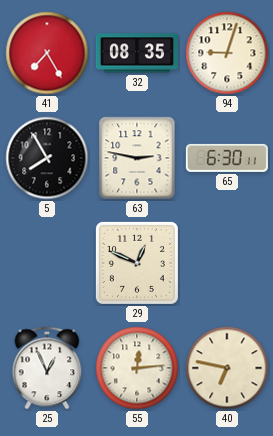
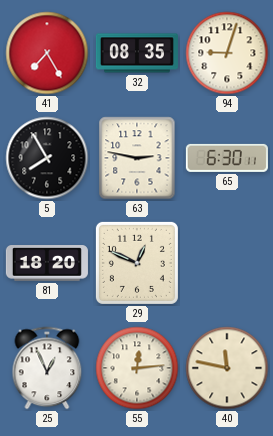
81: none -> 18:20
40: 6:47 -> 11:47
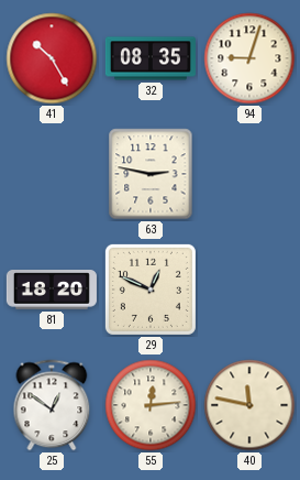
41: 7:25 -> 10:25
5: 7:55 -> none
65: 6:30 -> none
25: 12:56 -> 12:51
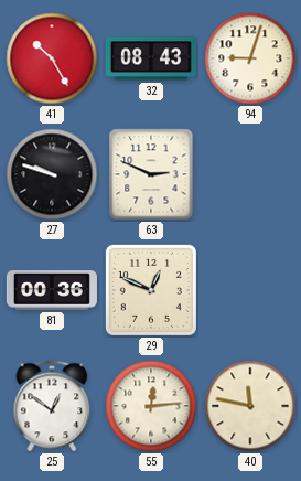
32: 08:35 -> 08:43
27: none -> 9:48
63: 2:47 -> 2:49
81: 18:20 -> 00:36
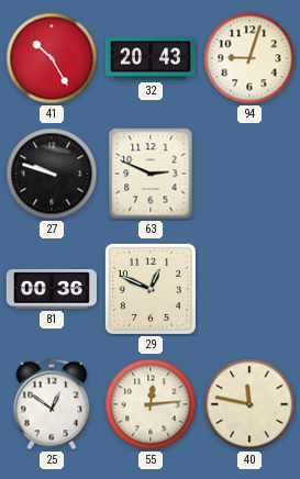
32: 08:43 -> 20:43
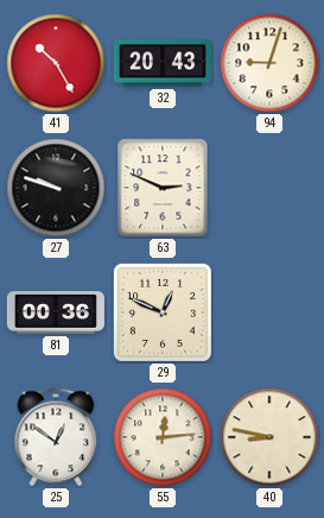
40: 11:47 -> 8:47
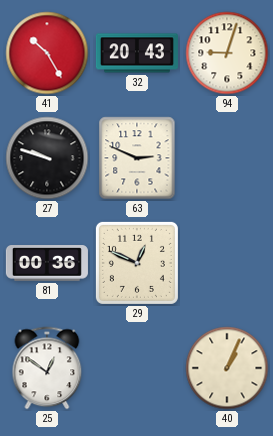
55: 12:14 -> none
40: 8:47 -> 1:04
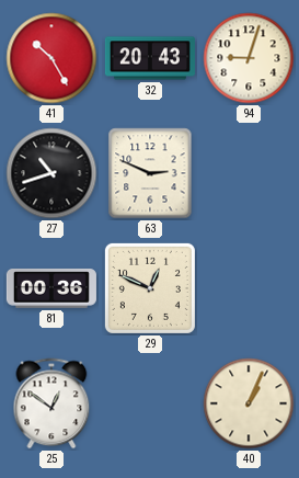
27: 9:48 -> 10:42
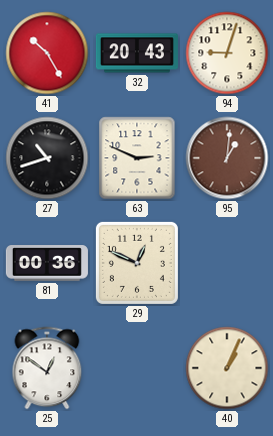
95: none -> 1:01
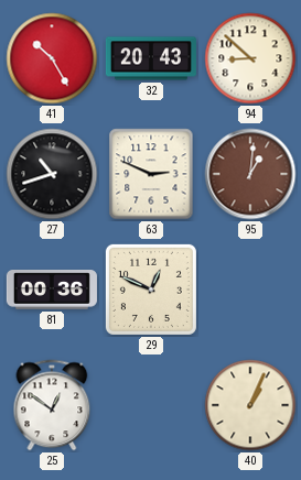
94: 9:03 -> 8:52
